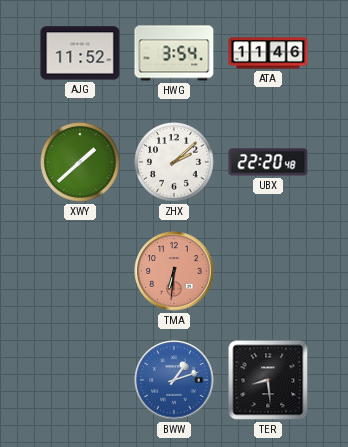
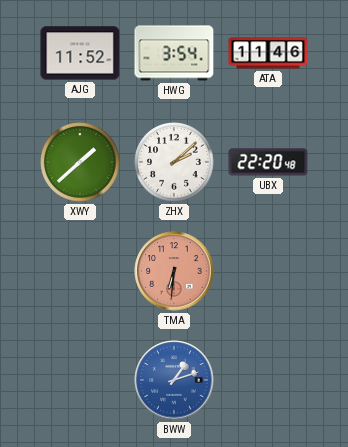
TER: 8:29 -> none
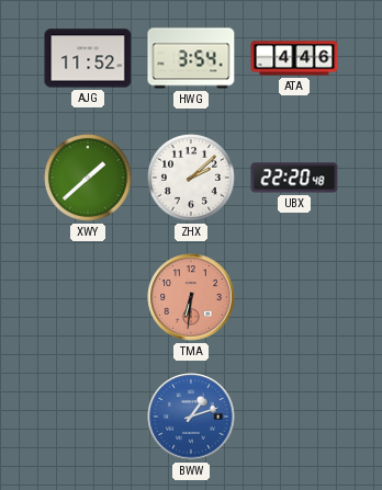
ATA: 11:46 -> 4:46
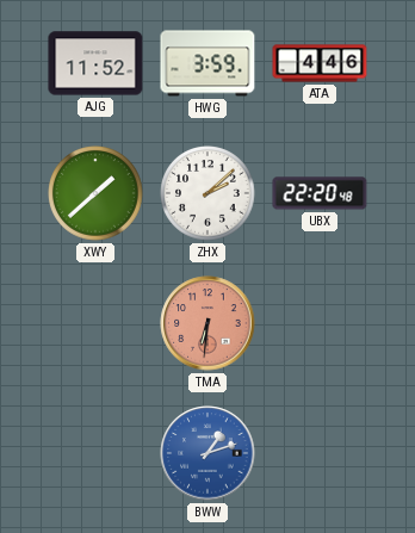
HWG: 3:54 -> 3:59
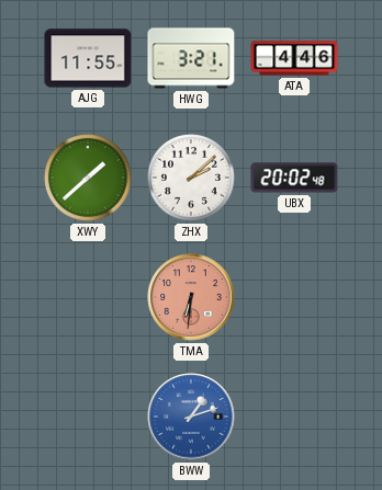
AJG: 11:52 -> 11:55
HWG: 3:59 -> 3:21
UBX: 22:20 -> 20:02
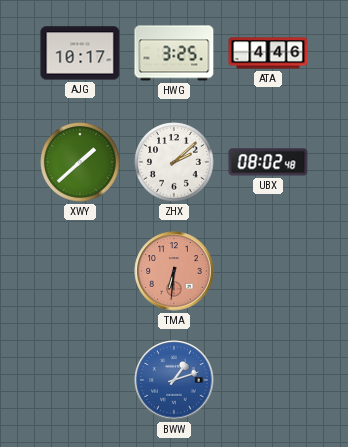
AJG: 11:55 -> 10:17
HWG: 3:21 -> 3:25
UBX: 20:02 -> 08:02
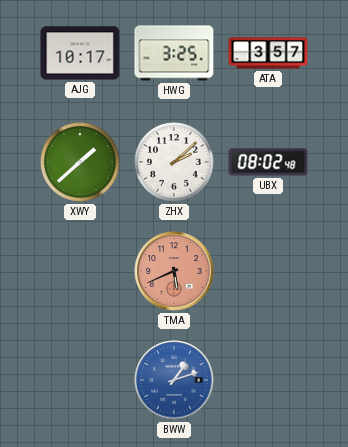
ATA: 4:46 -> 3:57
TMA: 6:31 -> 5:41
